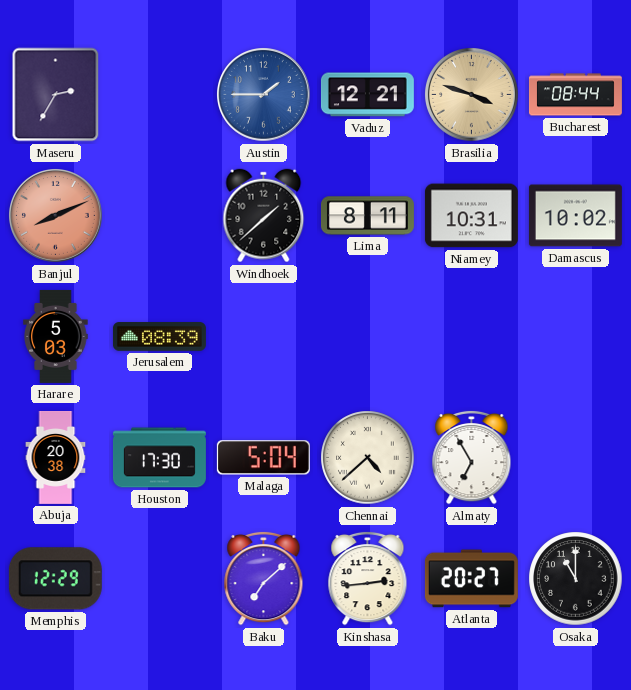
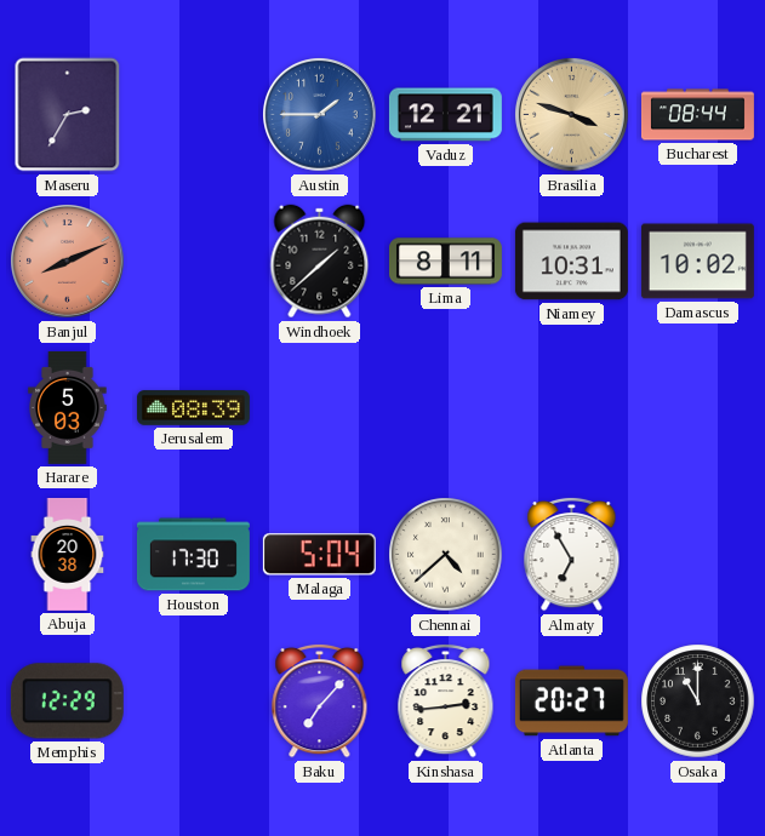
Baku: 7:08 -> 7:07
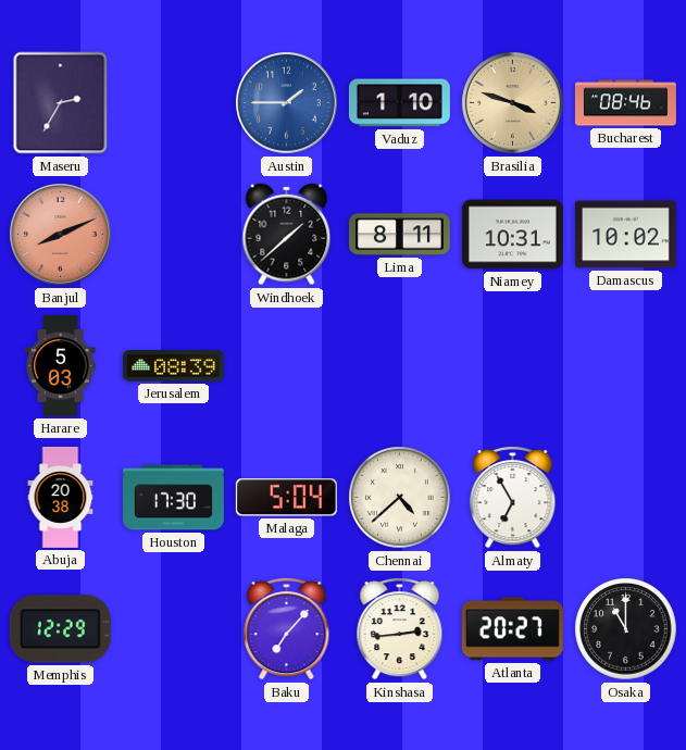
Vaduz: 12:21 -> 1:10
Bucharest: 08:44 -> 08:46
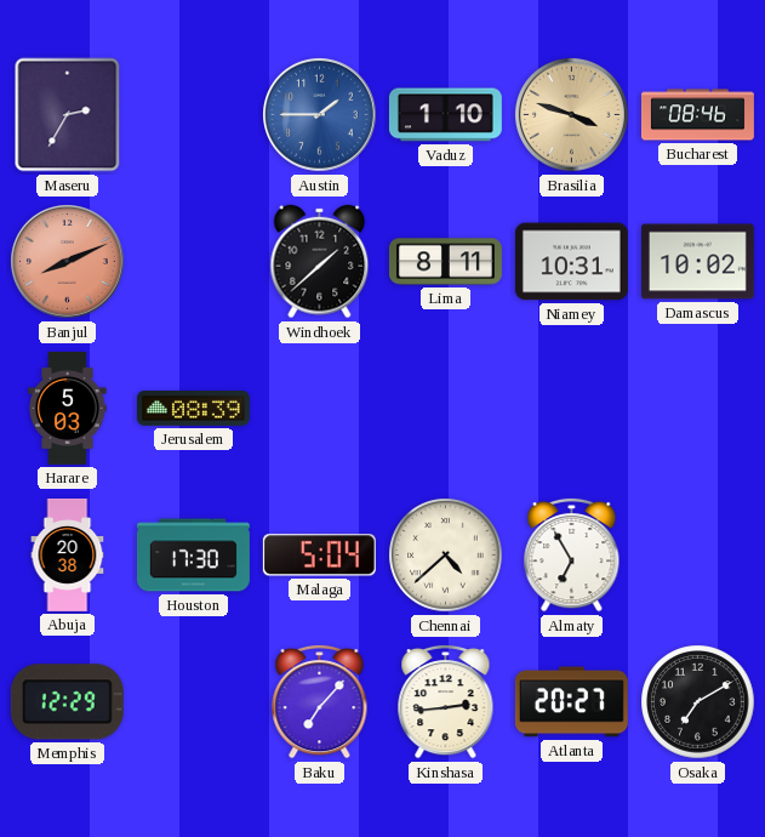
Osaka: 11:00 -> 7:10
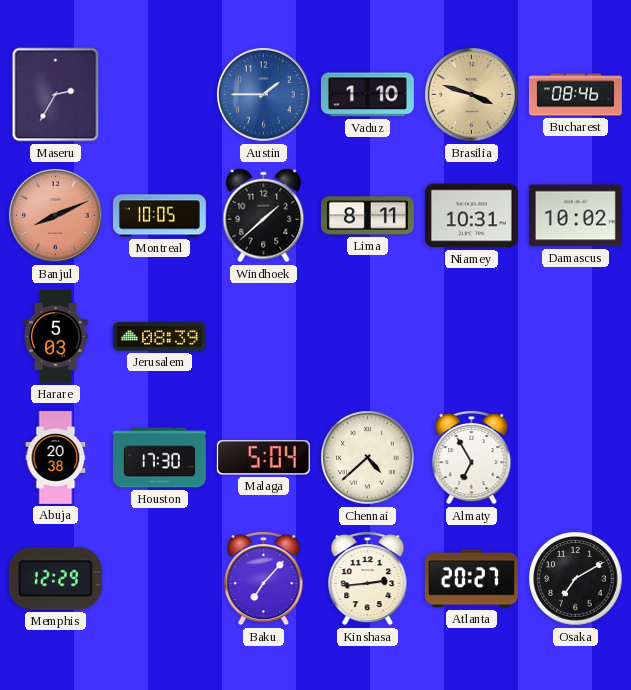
Montreal: none -> 10:05
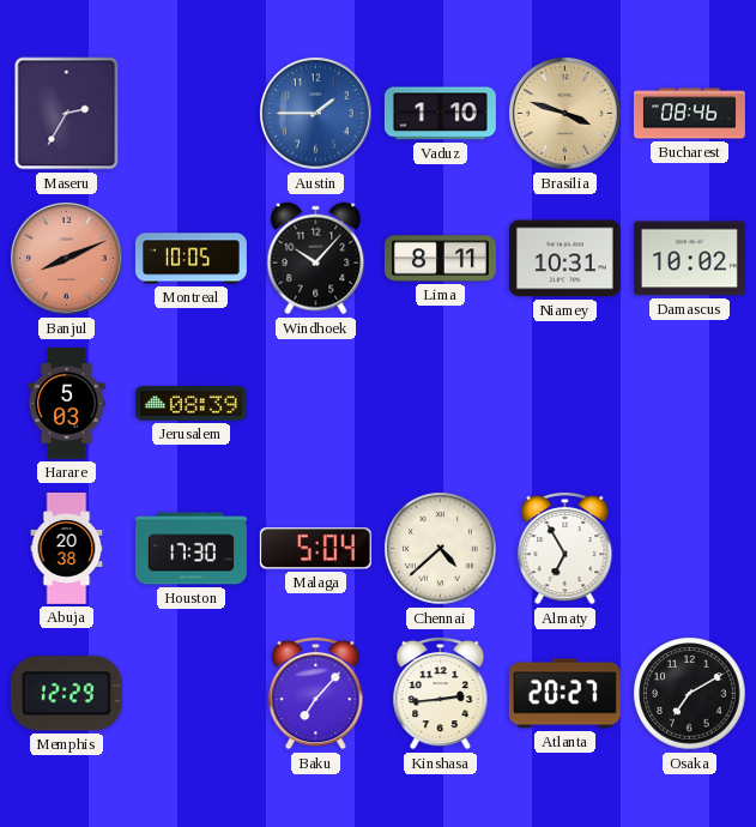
Windhoek: 1:38 -> 10:07
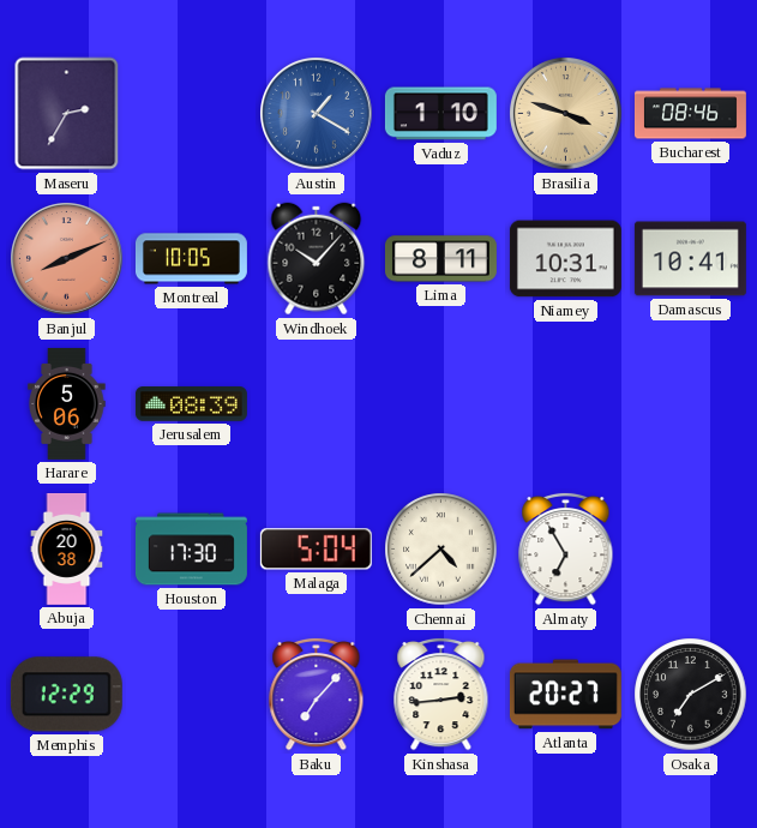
Austin: 1:45 -> 1:20
Damascus: 10:02 -> 10:41
Harare: 5:03 -> 5:06
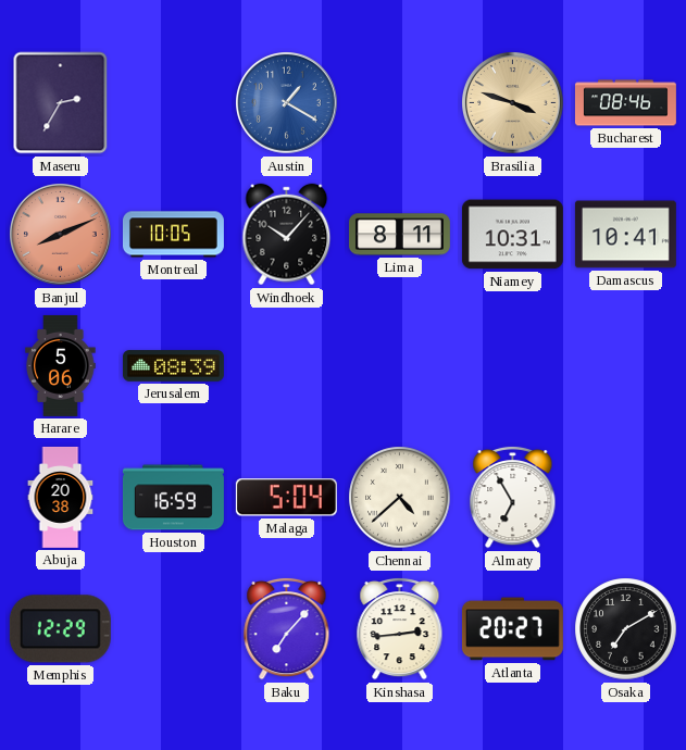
Vaduz: 1:10 -> none
Houston: 17:30 -> 16:59
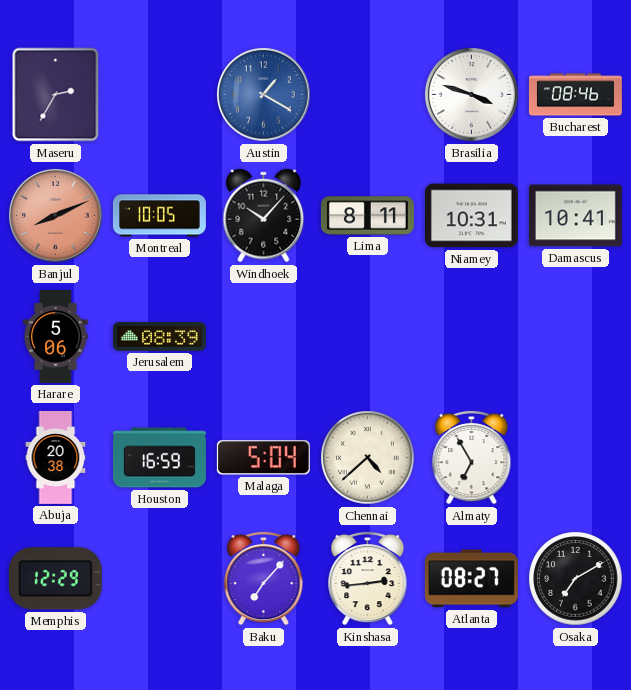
Brasilia dial: champagne -> white
Atlanta: 20:27 -> 08:27
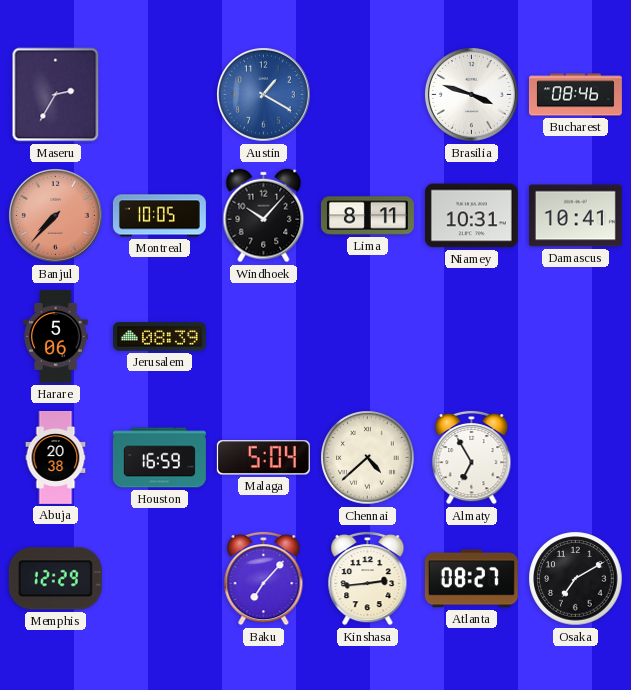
Banjul: 8:11 -> 7:37
